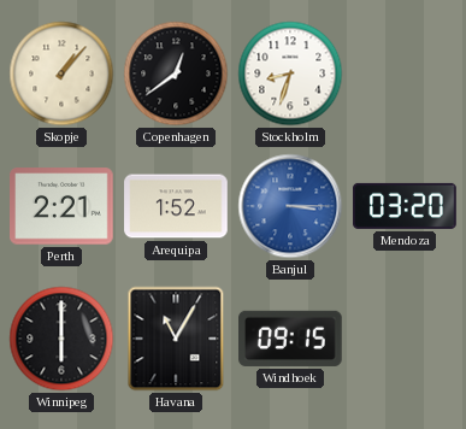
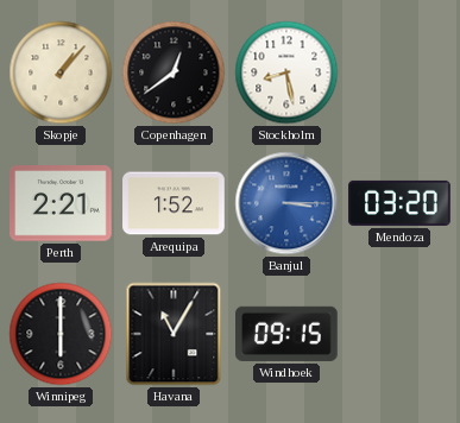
Stockholm: 8:33 -> 8:28
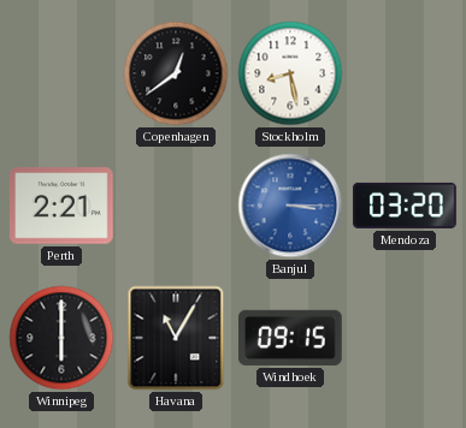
Skopje: 1:07 -> none
Arequipa: 1:52 -> none
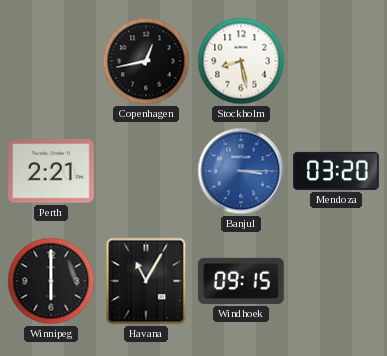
Copenhagen: 12:39 -> 12:43
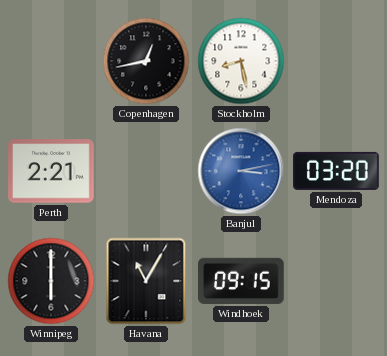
Banjul: 3:15 -> 3:13
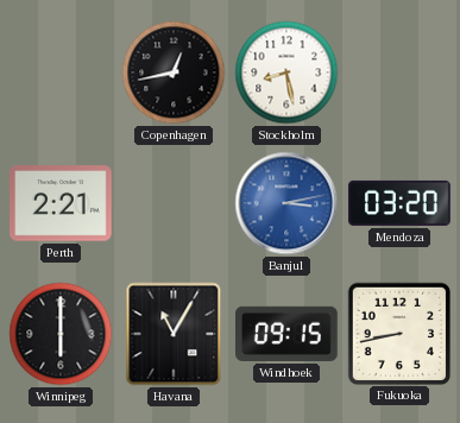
Fukuoka: none -> 8:43
